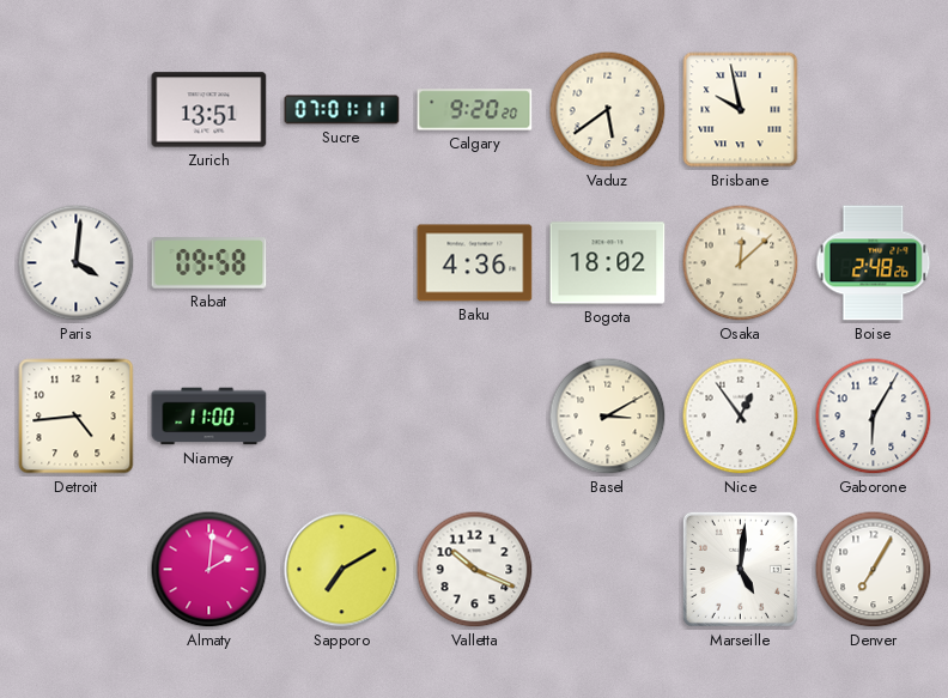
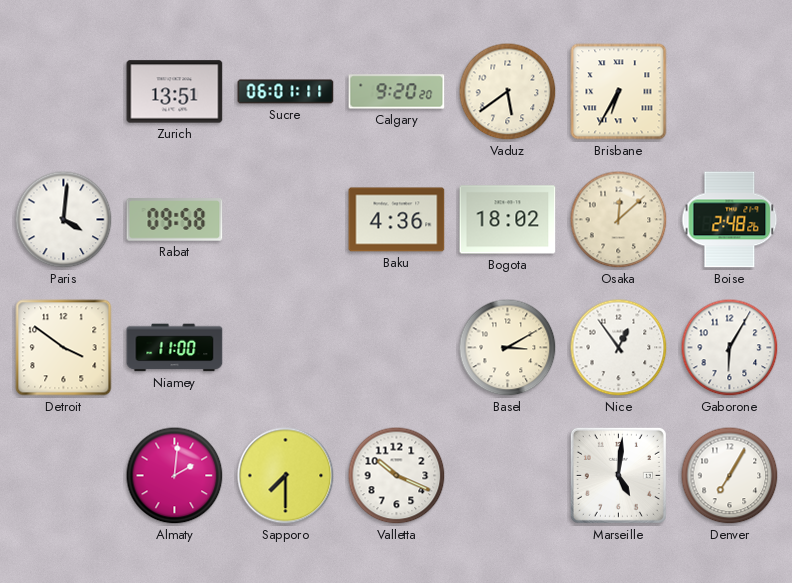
Sucre: 07:01 -> 06:01
Brisbane: 9:58 -> 6:35
Detroit: 4:44 -> 3:51
Sapporo: 7:10 -> 7:30
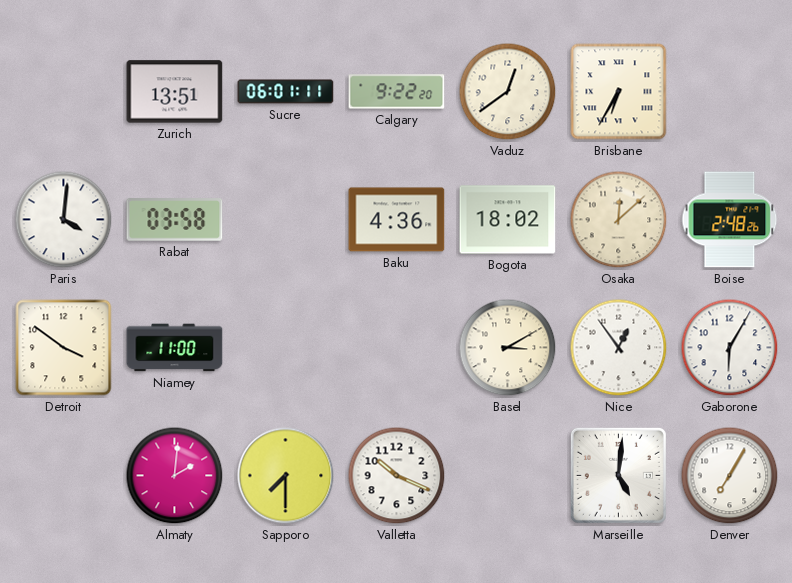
Calgary: 9:20 -> 9:22
Vaduz: 5:39 -> 12:39
Rabat: 09:58 -> 03:58
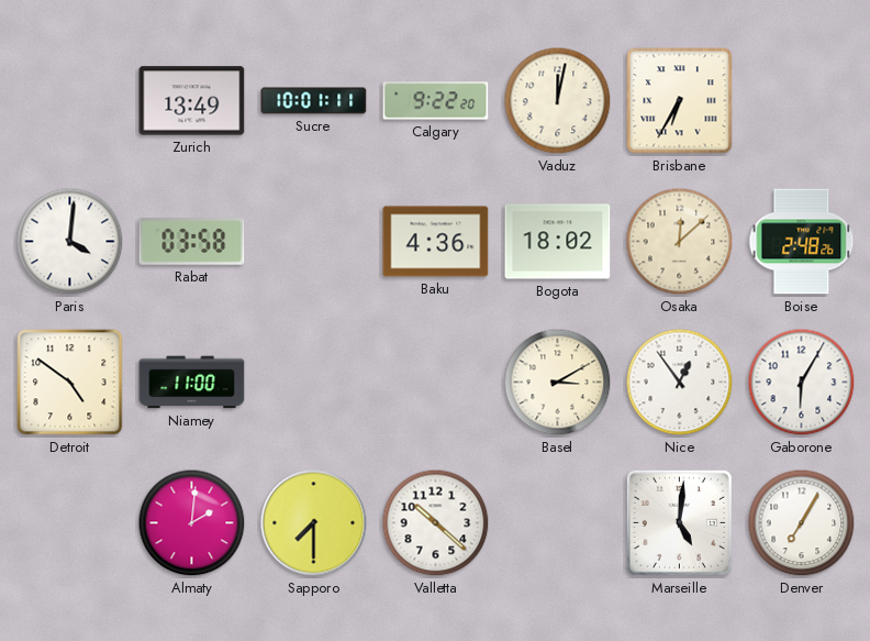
Zurich: 13:51 -> 13:49
Sucre: 06:01 -> 10:01
Vaduz: 12:39 -> 12:02
Detroit: 3:51 -> 4:51
Valletta: 10:19 -> 10:22
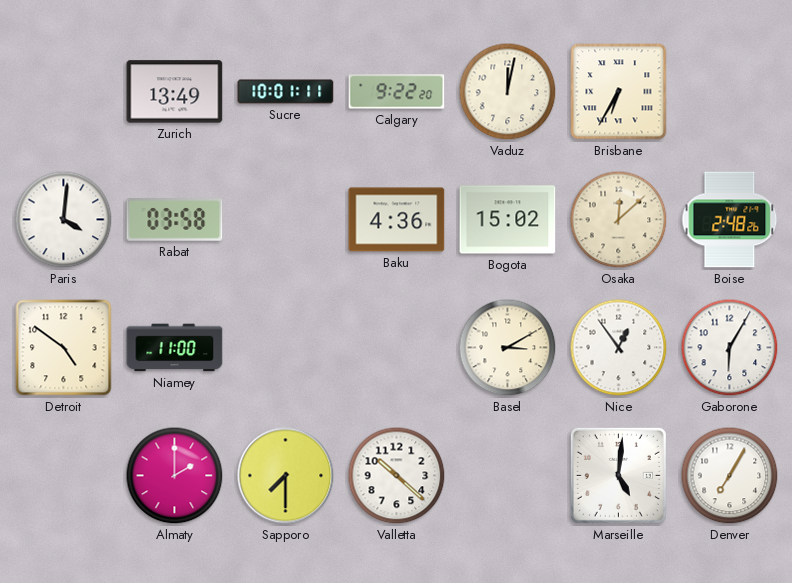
Bogota: 18:02 -> 15:02
Almaty: 2:01 -> 2:00
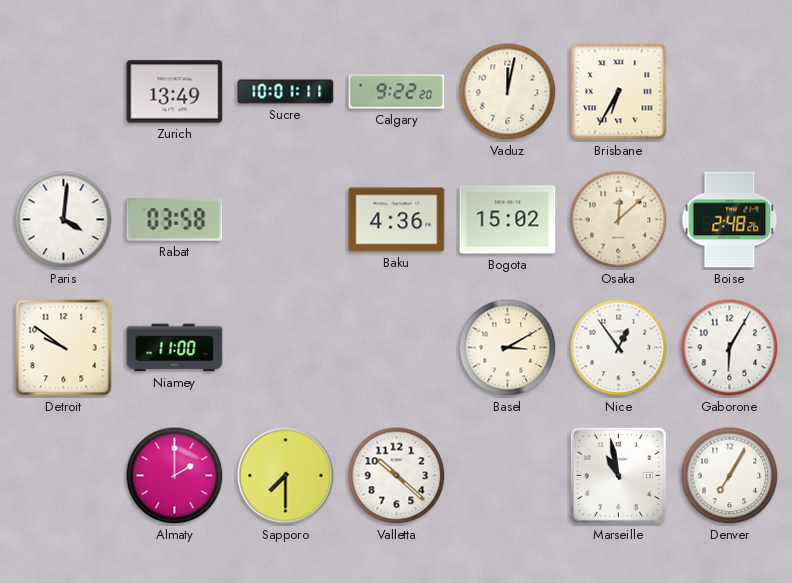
Detroit: 4:51 -> 9:51
Marseille: 5:01 -> 10:58
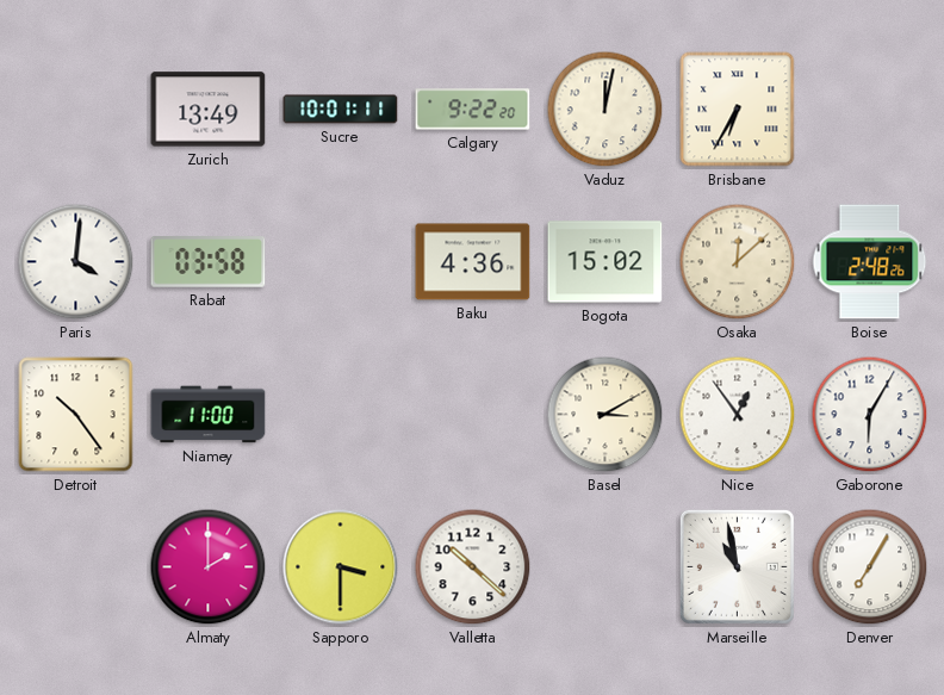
Detroit: 9:51 -> 10:24
Sapporo: 7:30 -> 3:30
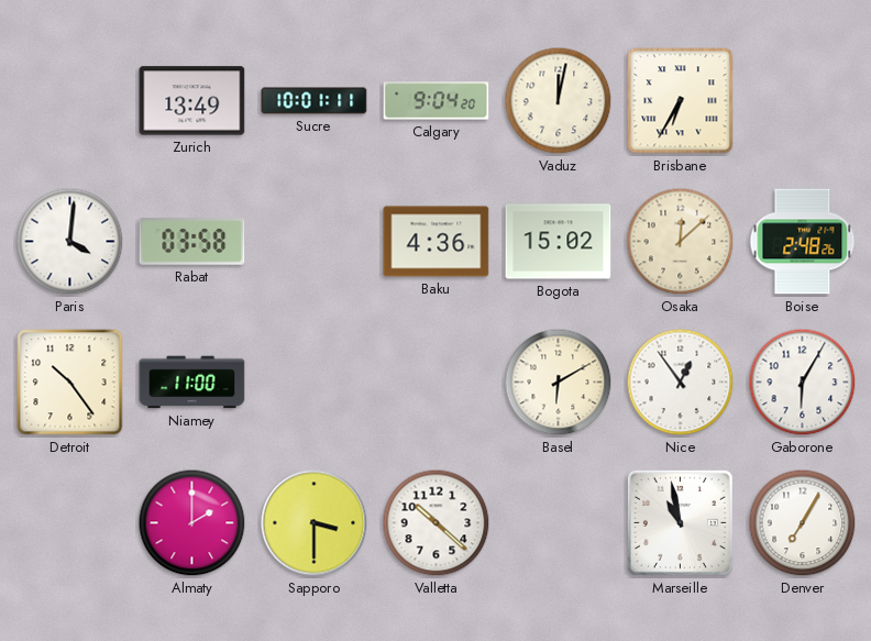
Calgary: 9:22 -> 9:04
Basel: 3:10 -> 6:10
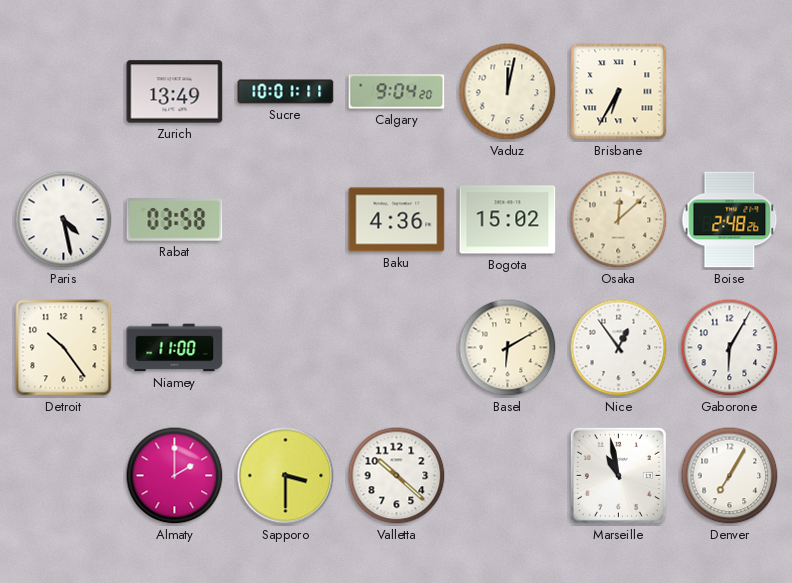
Paris: 4:01 -> 4:28
